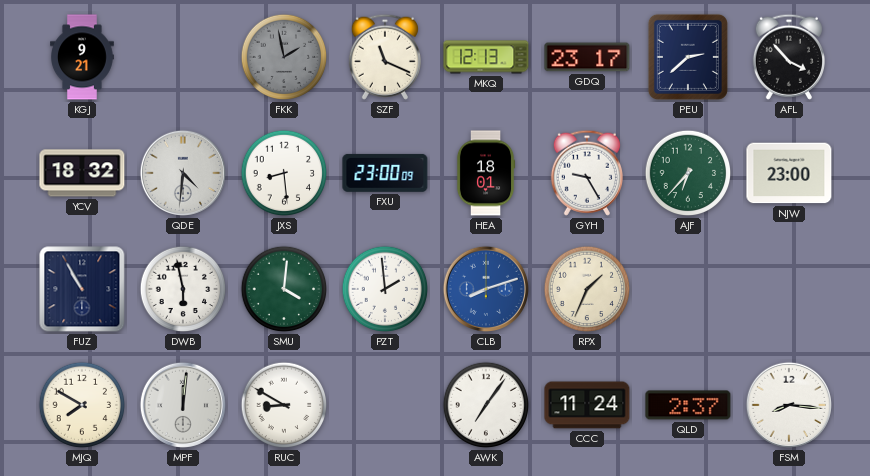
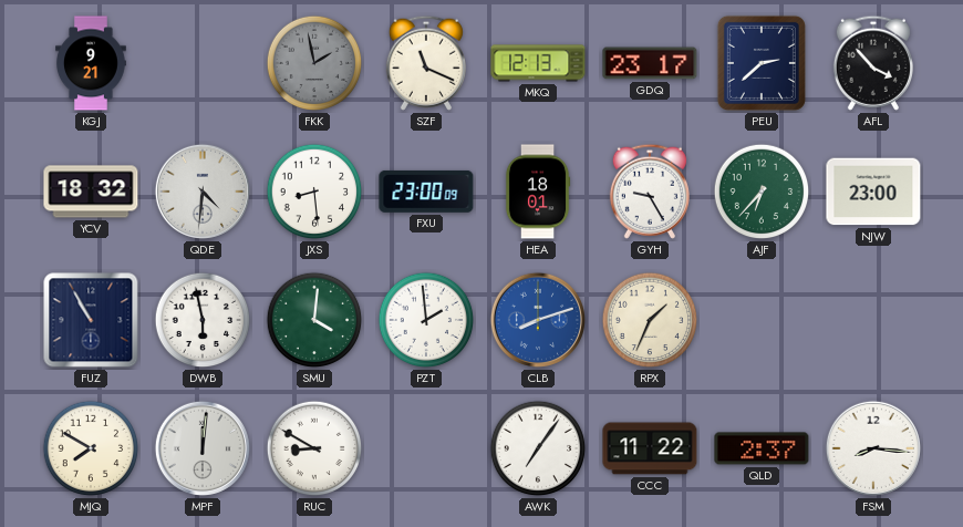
CCC: 11:24 -> 11:22
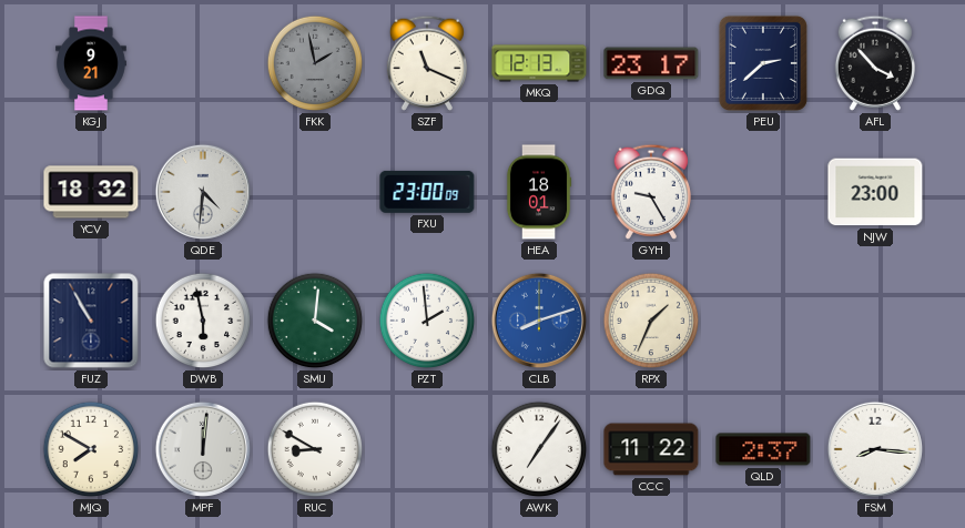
JXS: 8:29 -> none
AJF: 6:37 -> none
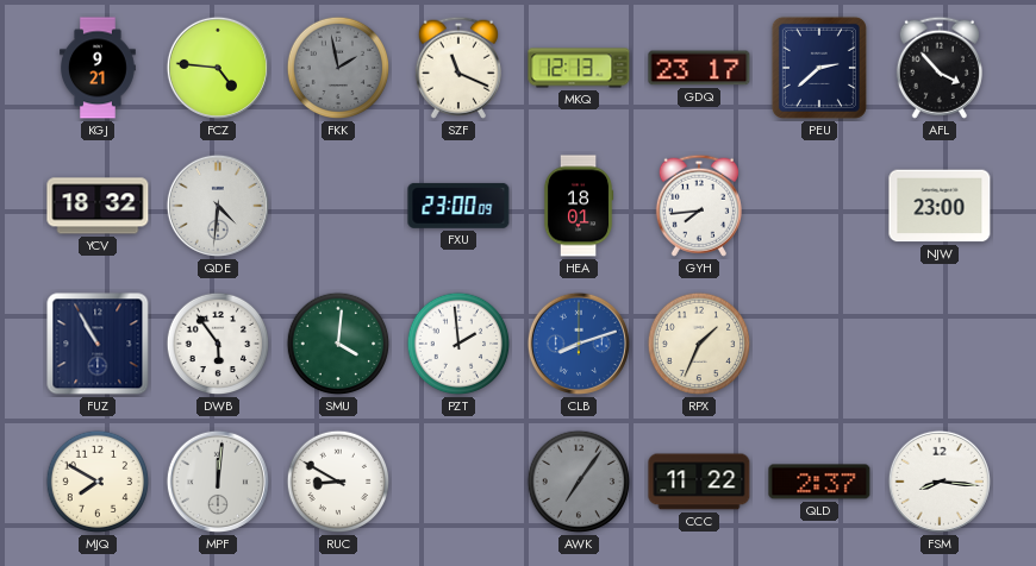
FCZ: none -> 4:46
GYH: 9:25 -> 7:44
DWB: 5:58 -> 5:54
AWK dial: white -> grey
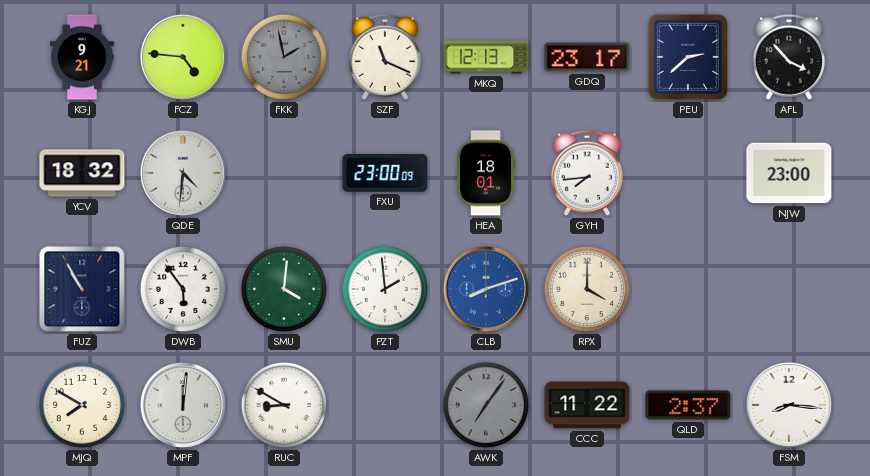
RPX: 1:34 -> 4:00
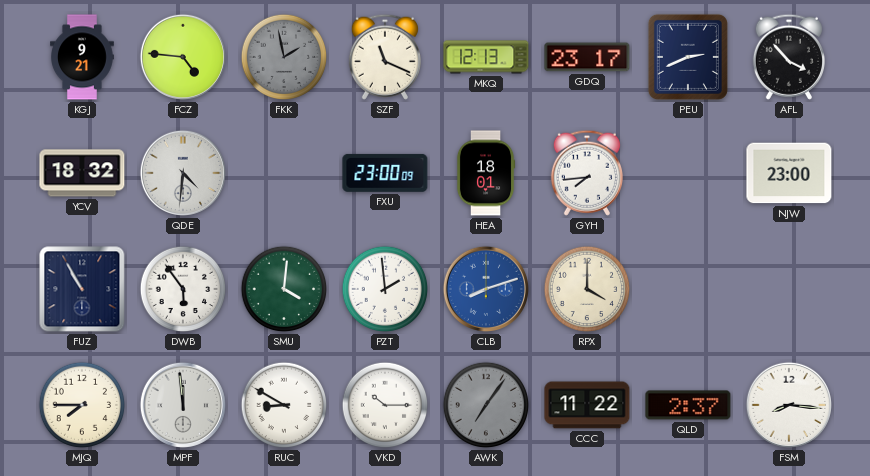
PEU: 2:38 -> 2:41
MJQ: 7:50 -> 7:45
MPF: 12:01 -> 11:59
VKD: none -> 10:15
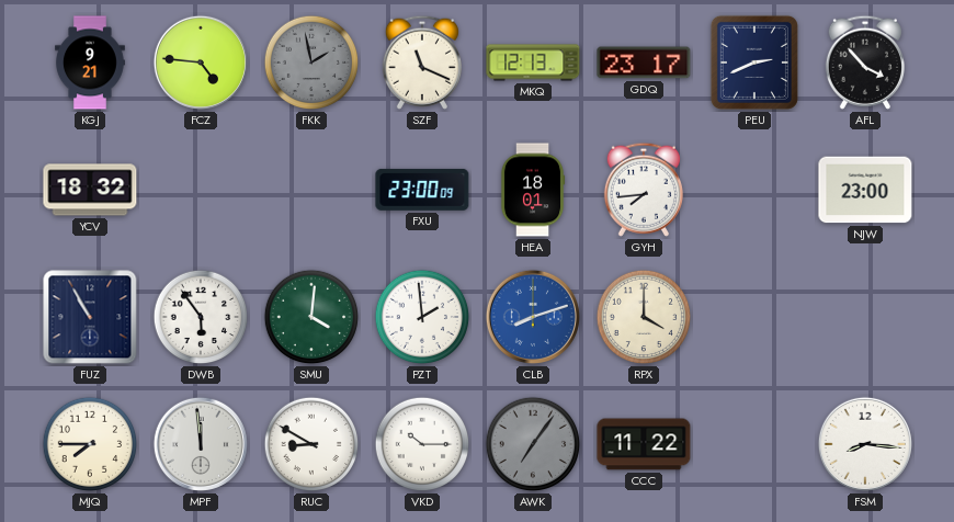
QDE: 4:31 -> none
QLD: 2:37 -> none
